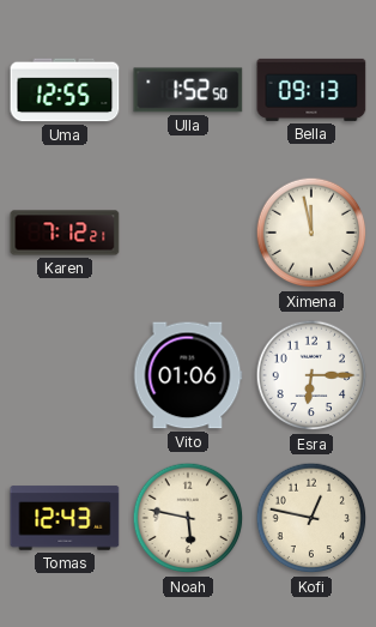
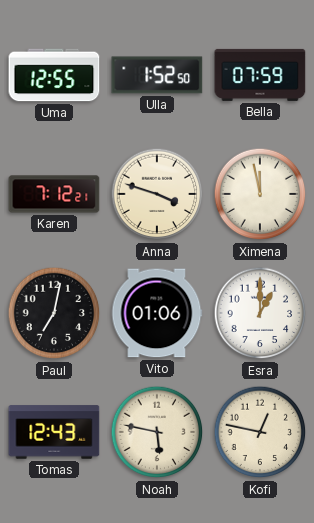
Bella: 09:13 -> 07:59
Anna: none -> 3:48
Paul: none -> 7:02
Esra: 6:15 -> 1:00
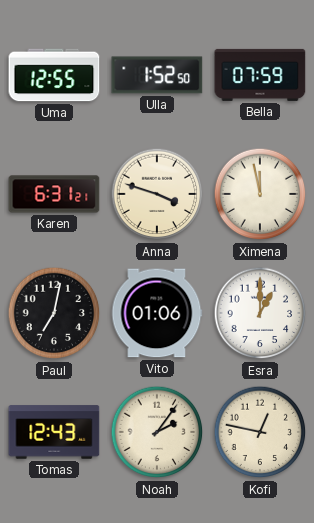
Karen: 7:12 -> 6:31
Noah: 5:47 -> 2:06
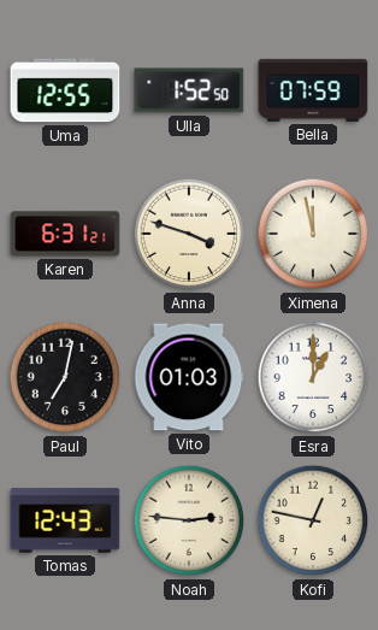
Vito: 01:06 -> 01:03
Noah: 2:06 -> 2:46
